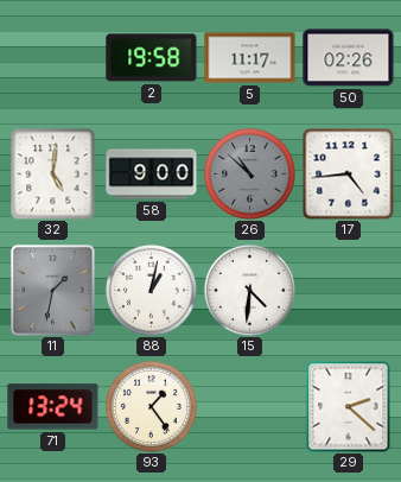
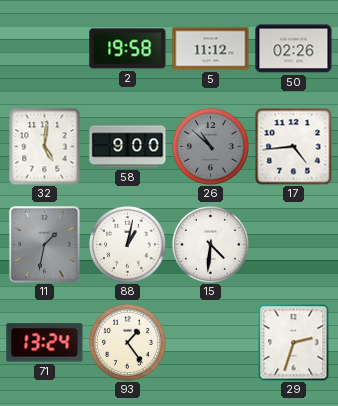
5: 11:17 -> 11:12
29: 2:22 -> 2:33
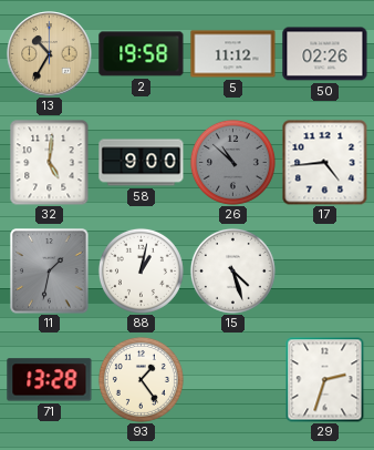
13: none -> 10:35
15: 4:31 -> 4:27
71: 13:24 -> 13:28
